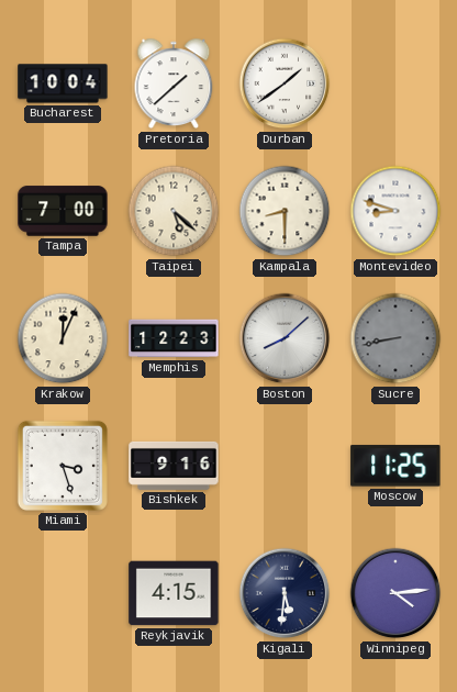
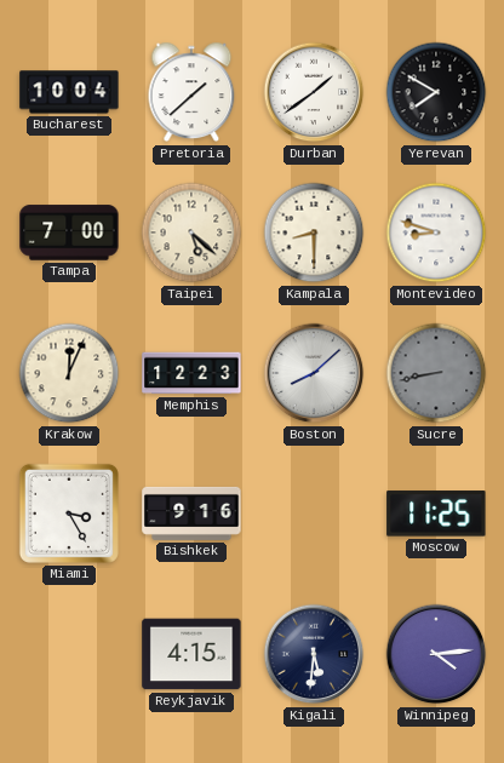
Yerevan: none -> 7:50
Miami: 3:27 -> 3:25
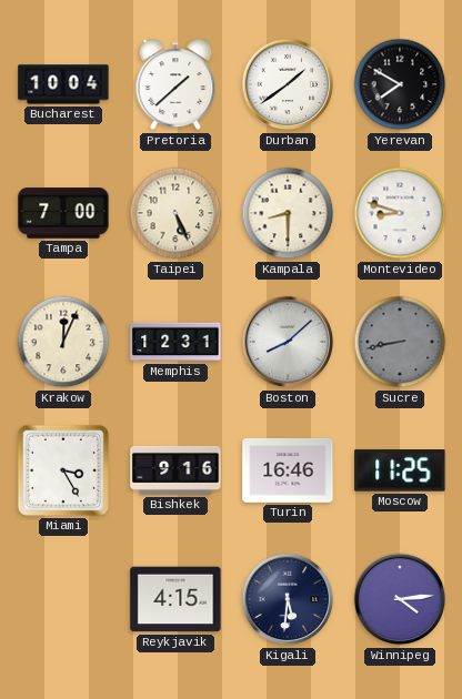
Taipei: 5:22 -> 5:26
Memphis: 12:23 -> 12:31
Turin: none -> 16:46
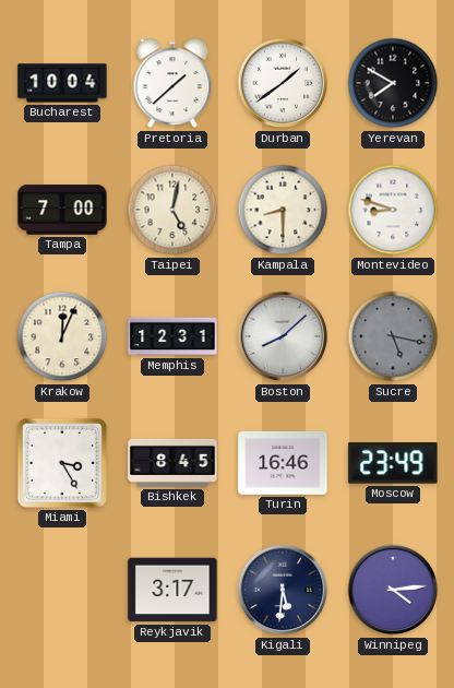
Taipei: 5:26 -> 5:02
Sucre: 8:43 -> 5:17
Bishkek: 9:16 -> 8:45
Moscow: 11:25 -> 23:49
Reykjavik: 4:15 -> 3:17
